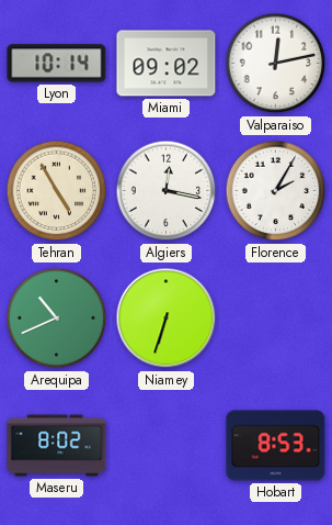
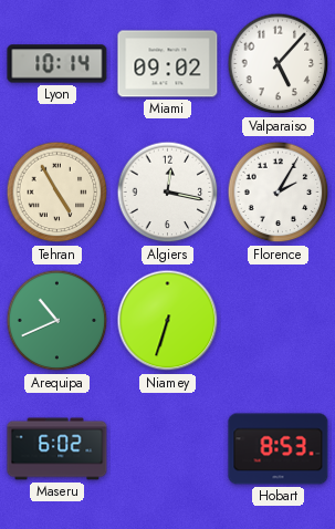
Valparaiso: 12:13 -> 5:07
Maseru: 8:02 -> 6:02
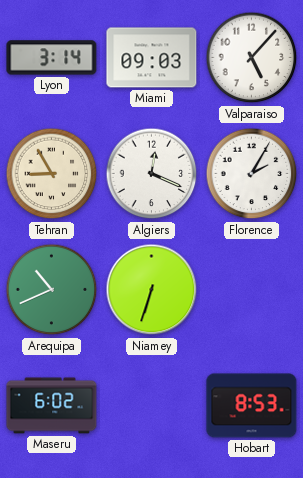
Lyon: 10:14 -> 3:14
Miami: 09:02 -> 09:03
Tehran: 4:55 -> 8:55
Algiers: 12:17 -> 12:19
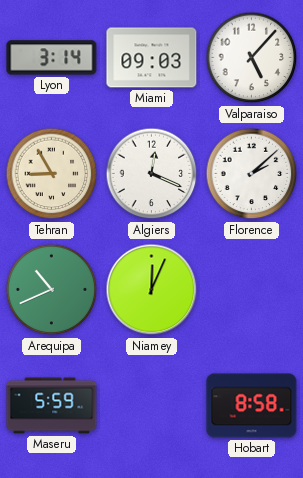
Florence: 2:05 -> 2:08
Niamey: 6:33 -> 12:04
Maseru: 6:02 -> 5:59
Hobart: 8:53 -> 8:58
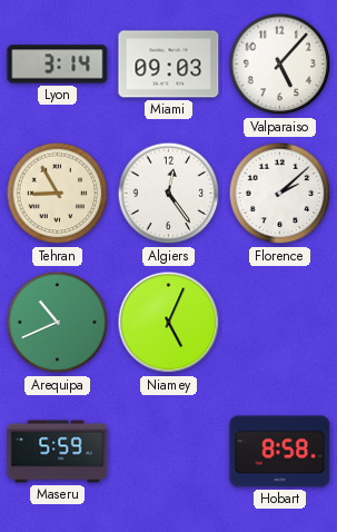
Algiers: 12:19 -> 12:24
Niamey: 12:04 -> 5:04
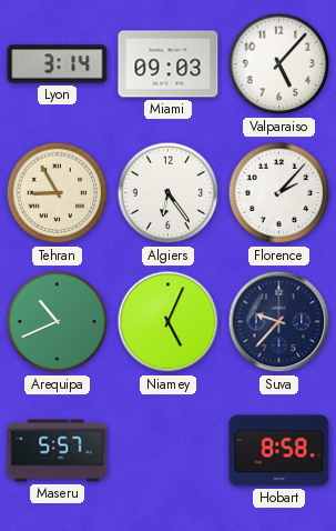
Algiers: 12:24 -> 6:24
Florence: 2:08 -> 2:07
Suva: none -> 9:37
Maseru: 5:59 -> 5:57
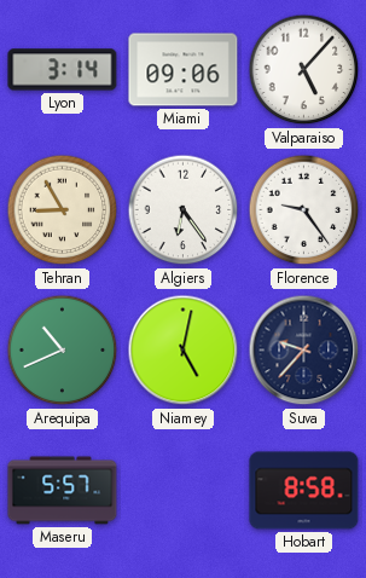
Miami: 09:03 -> 09:06
Florence: 2:07 -> 9:24
Niamey: 5:04 -> 5:02
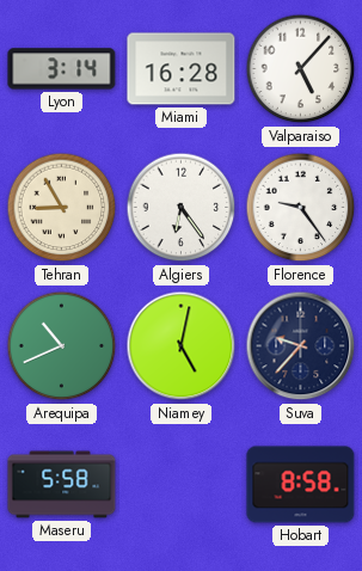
Miami: 09:06 -> 16:28
Maseru: 5:57 -> 5:58
